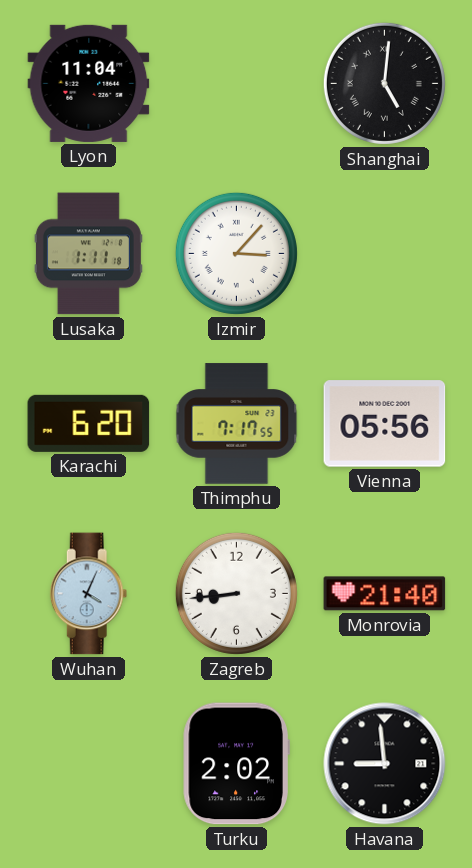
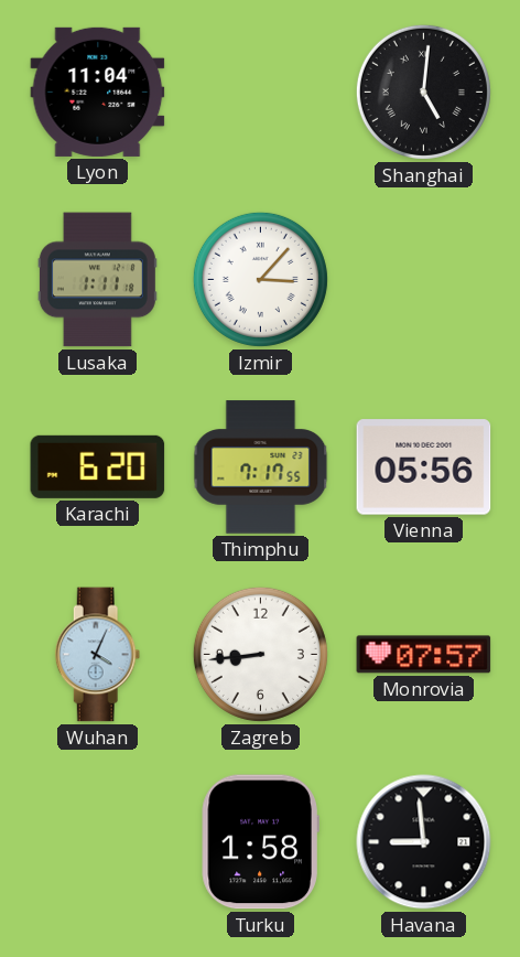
Monrovia: 21:40 -> 07:57
Turku: 2:02 -> 1:58
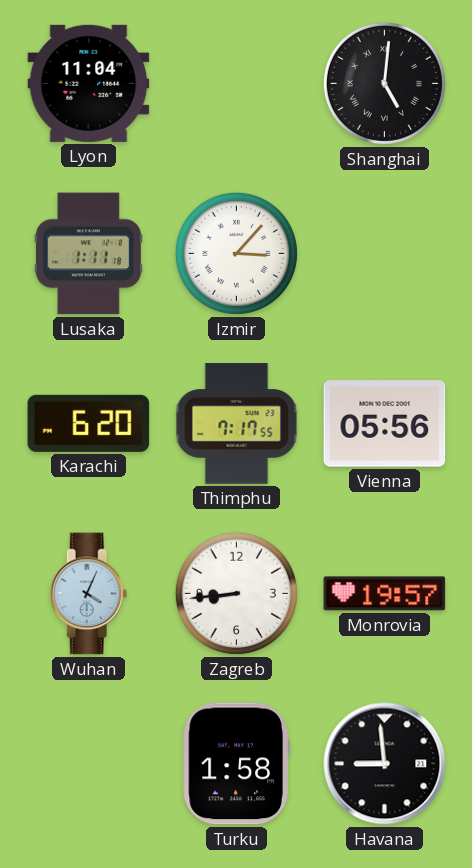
Monrovia: 07:57 -> 19:57
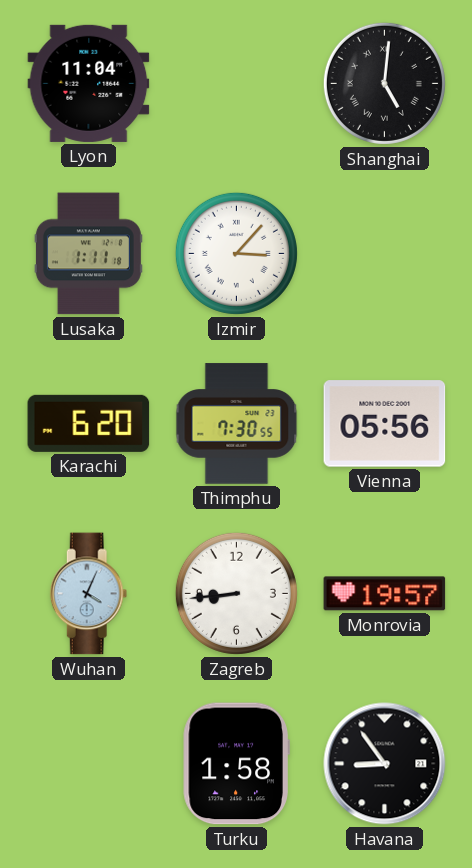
Thimphu: 7:17 -> 7:30
Havana: 8:59 -> 8:54
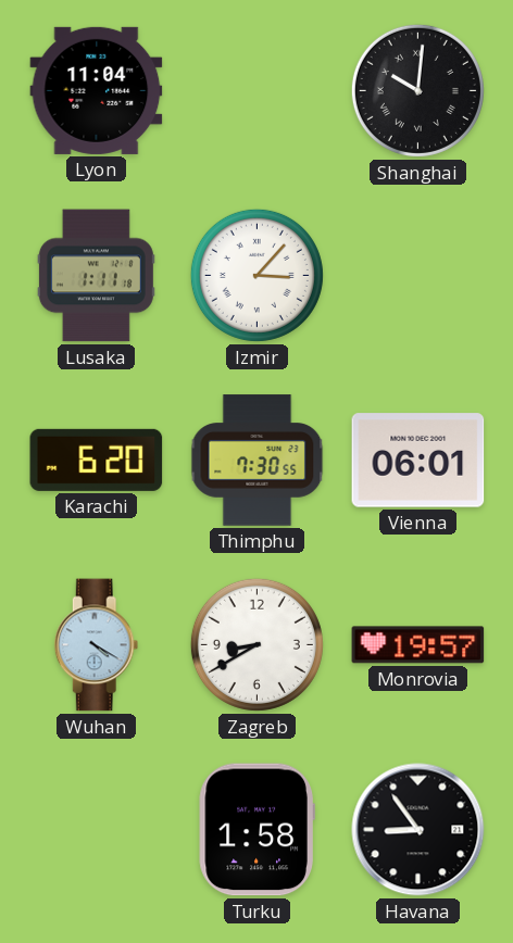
Shanghai: 5:01 -> 10:01
Vienna: 05:56 -> 06:01
Wuhan: 4:04 -> 4:20
Zagreb: 8:44 -> 8:40
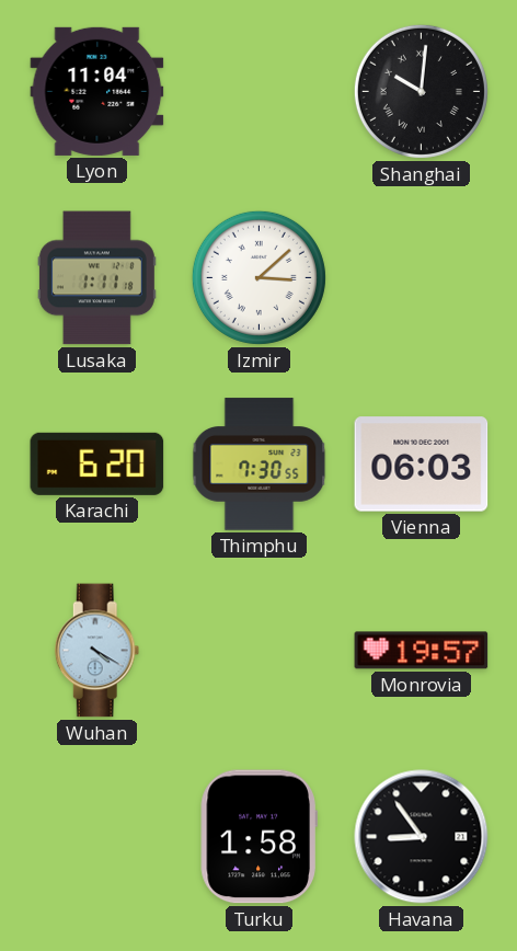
Izmir: 3:07 -> 3:08
Vienna: 06:01 -> 06:03
Zagreb: 8:40 -> none
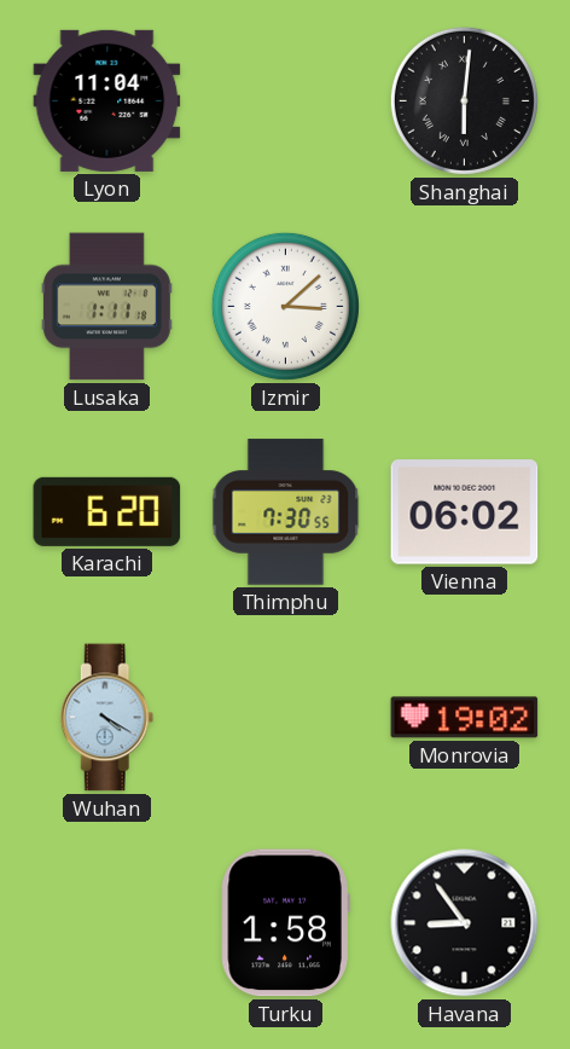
Shanghai: 10:01 -> 6:01
Vienna: 06:03 -> 06:02
Monrovia: 19:57 -> 19:02
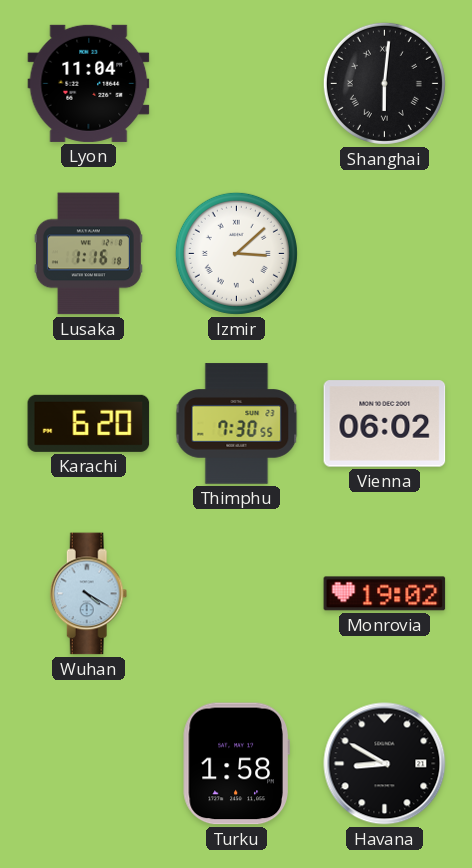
Lusaka: 1:11 -> 1:16
Havana: 8:54 -> 8:50
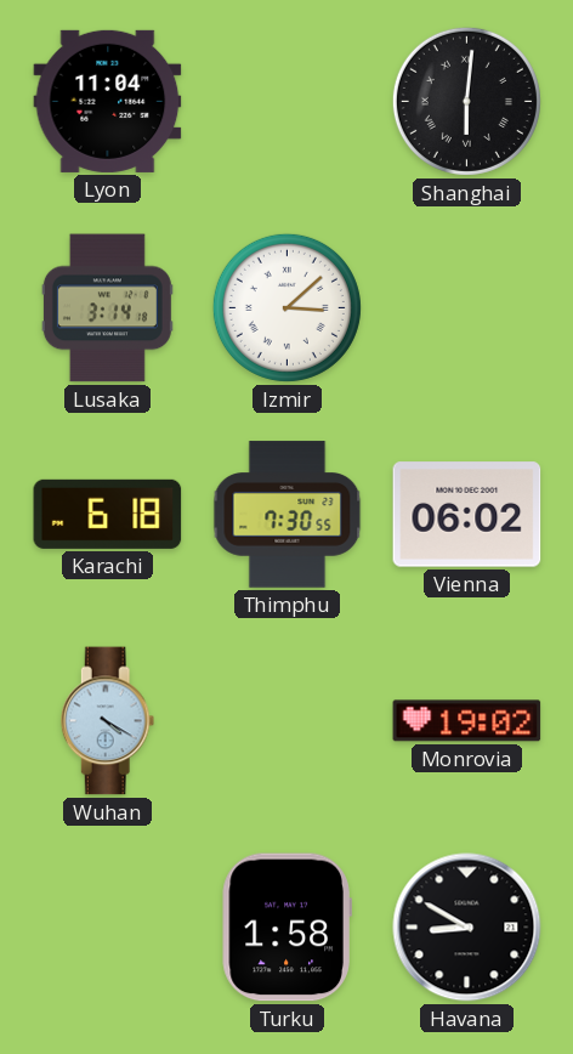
Lusaka: 1:16 -> 3:14
Karachi: 6:20 -> 6:18
